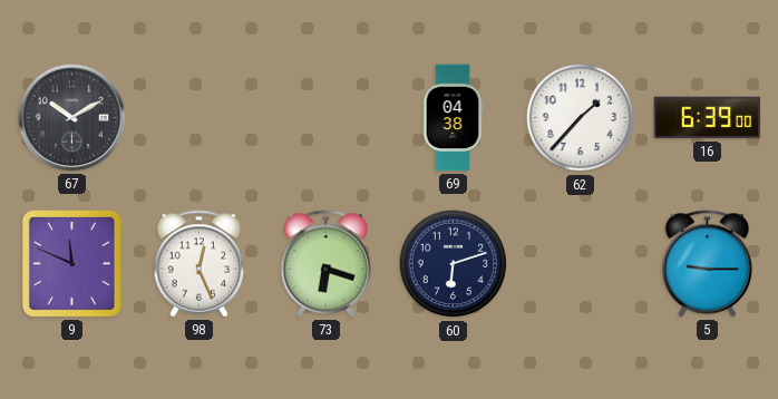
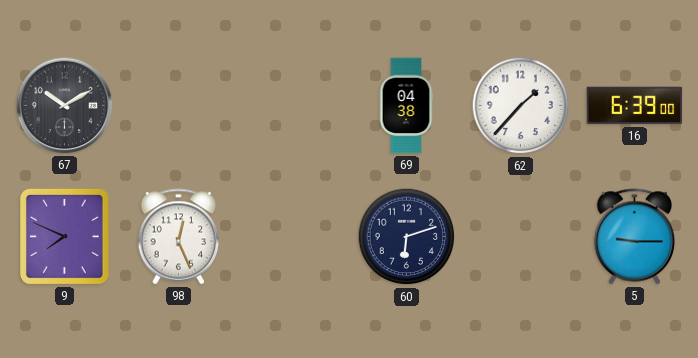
9: 11:49 -> 7:49
73: 6:18 -> none
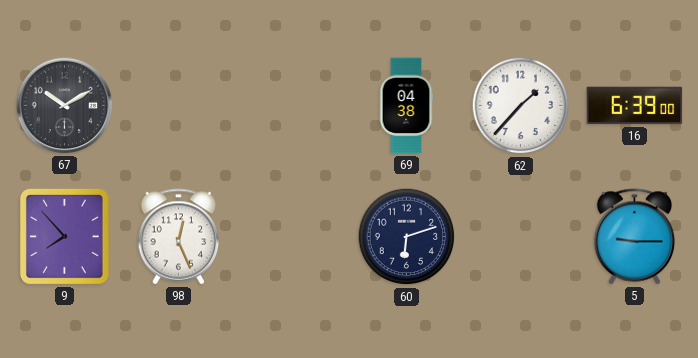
9: 7:49 -> 7:53
